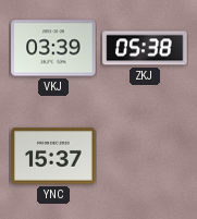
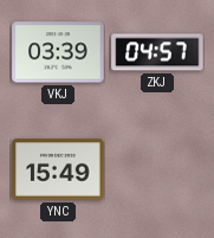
ZKJ: 05:38 -> 04:57
YNC: 15:37 -> 15:49
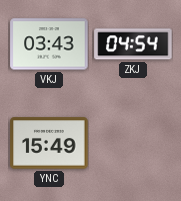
VKJ: 03:39 -> 03:43
ZKJ: 04:57 -> 04:54
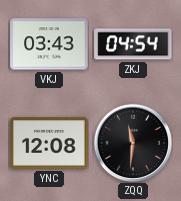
YNC: 15:49 -> 12:08
ZQQ: none -> 11:31
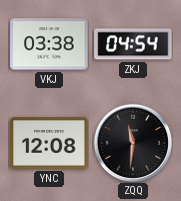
VKJ: 03:43 -> 03:38
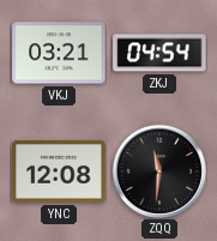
VKJ: 03:38 -> 03:21
